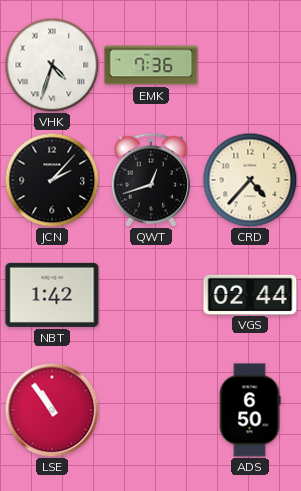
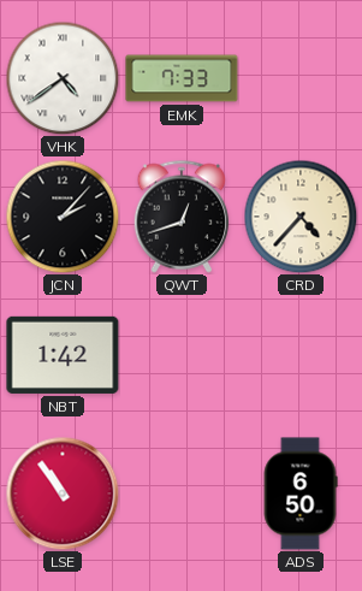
VHK: 4:33 -> 4:39
EMK: 7:36 -> 7:33
VGS: 02:44 -> none
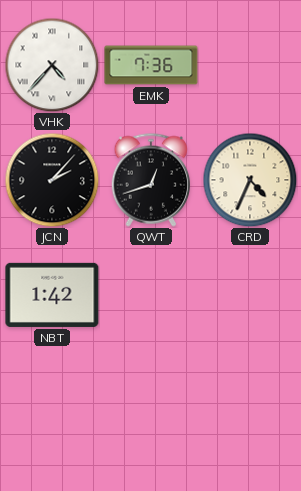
VHK: 4:39 -> 4:37
EMK: 7:33 -> 7:36
CRD: 4:37 -> 4:34
LSE: 10:54 -> none
ADS: 6:50 -> none
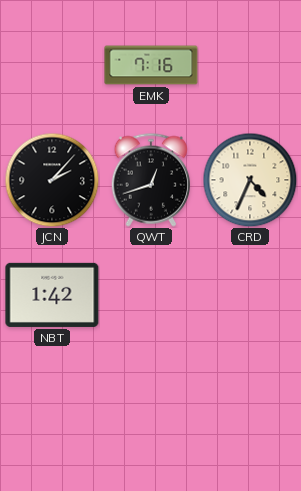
VHK: 4:37 -> none
EMK: 7:36 -> 7:16
